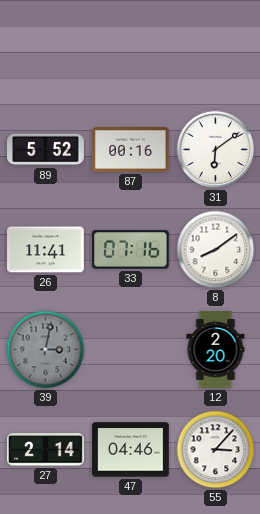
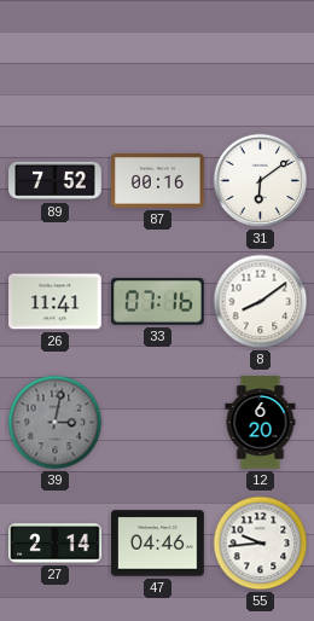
89: 5:52 -> 7:52
12: 2:20 -> 6:20
55: 3:07 -> 9:44
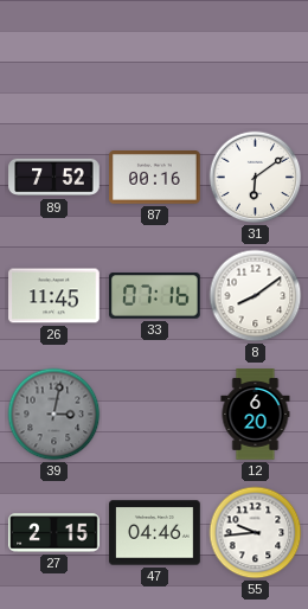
26: 11:41 -> 11:45
27: 2:14 -> 2:15
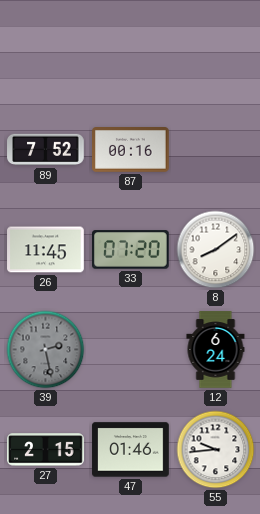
31: 6:09 -> none
33: 07:16 -> 07:20
39: 3:02 -> 2:28
12: 6:20 -> 6:24
47: 04:46 -> 01:46
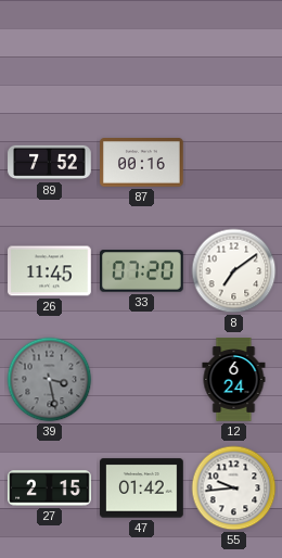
8: 8:09 -> 7:09
39: 2:28 -> 3:28
47: 01:46 -> 01:42
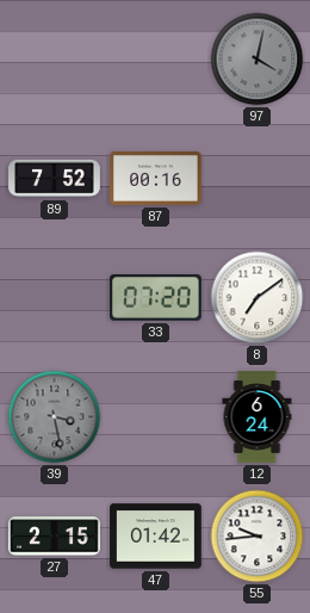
97: none -> 4:02
26: 11:45 -> none
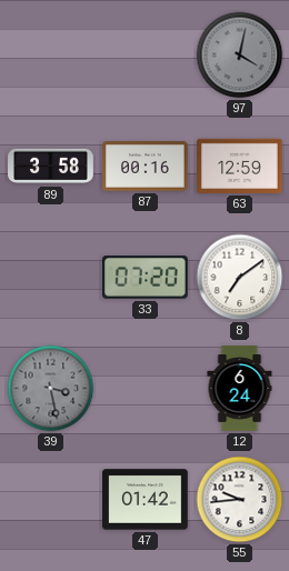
89: 7:52 -> 3:58
63: none -> 12:59
27: 2:15 -> none
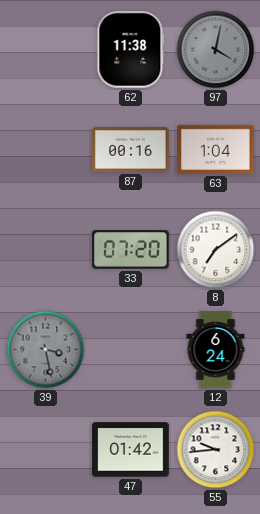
62: none -> 11:38
89: 3:58 -> none
63: 12:59 -> 1:04
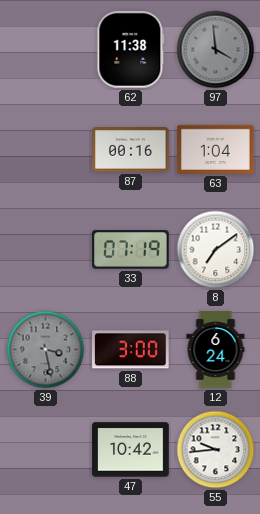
97: 4:02 -> 3:59
33: 07:20 -> 07:19
88: none -> 3:00
47: 01:42 -> 10:42
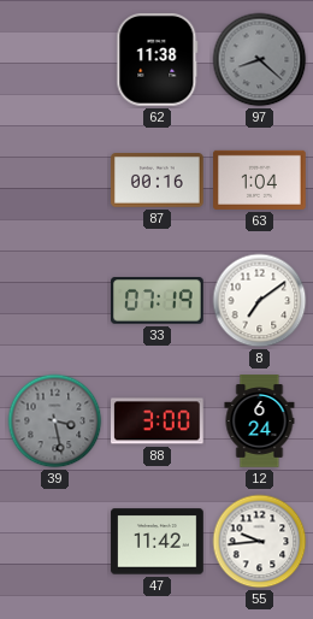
97: 3:59 -> 8:22
47: 10:42 -> 11:42
